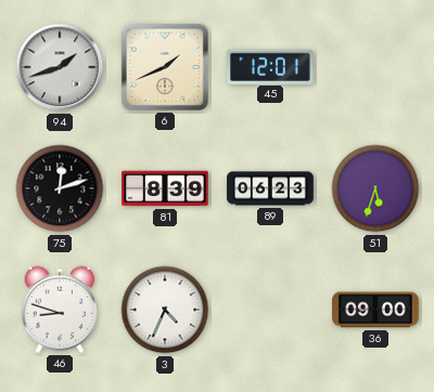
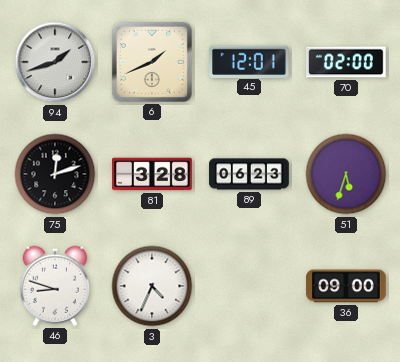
70: none -> 02:00
81: 8:39 -> 3:28
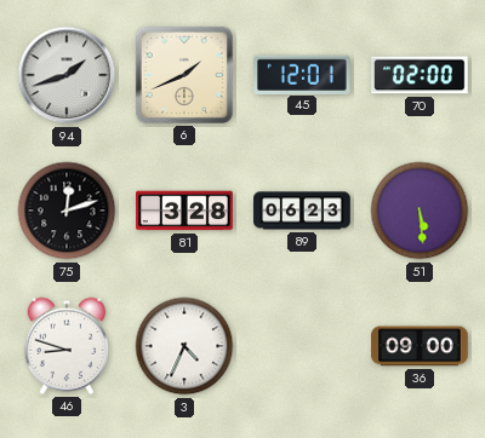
51: 5:33 -> 5:29
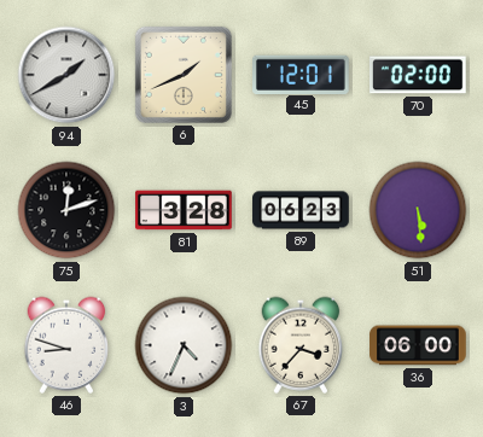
94: 1:42 -> 1:40
67: none -> 3:37
36: 09:00 -> 06:00
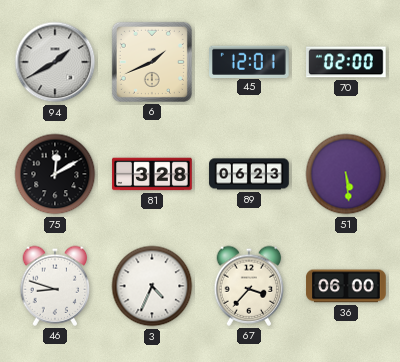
75: 12:12 -> 12:10
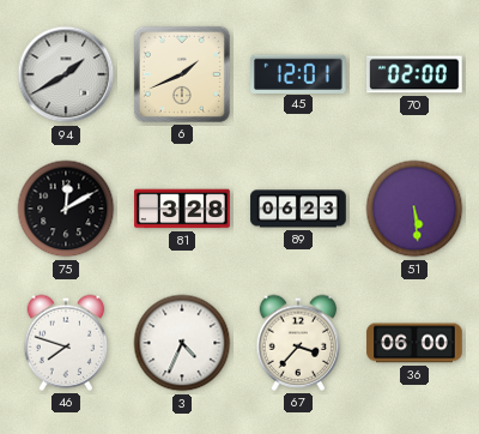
46: 8:48 -> 7:48
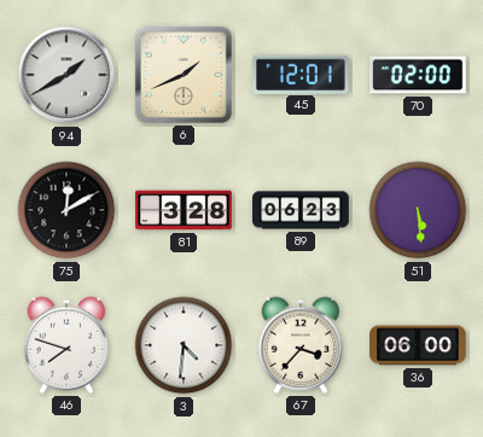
3: 4:34 -> 4:31
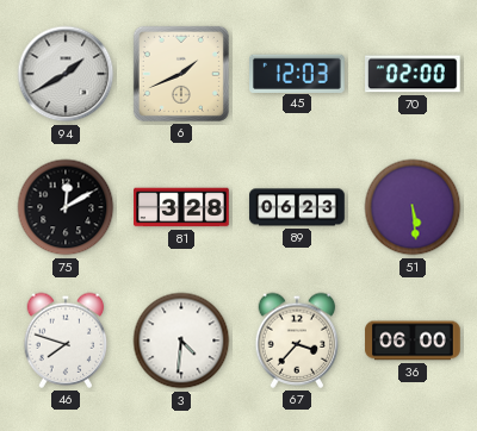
45: 12:01 -> 12:03
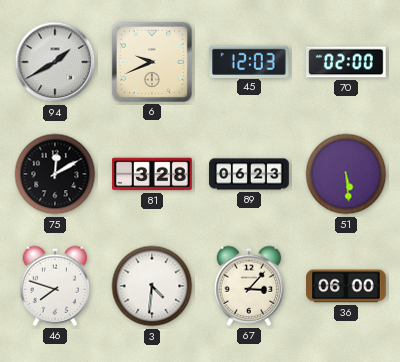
6: 1:41 -> 9:41
67: 3:37 -> 3:07
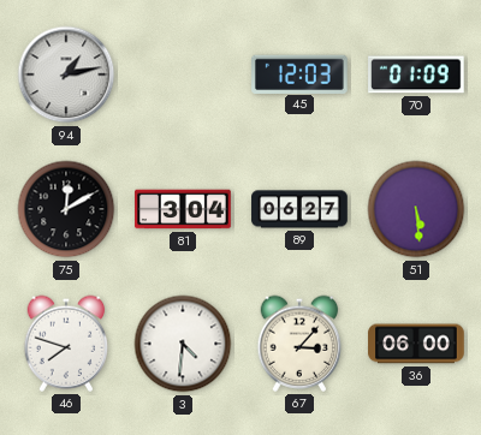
94: 1:40 -> 1:13
6: 9:41 -> none
70: 02:00 -> 01:09
81: 3:28 -> 3:04
89: 06:23 -> 06:27
